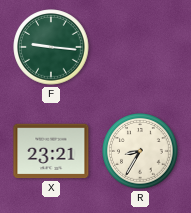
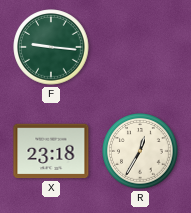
X: 23:21 -> 23:18
R: 8:35 -> 12:35
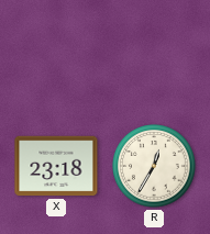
F: 9:16 -> none
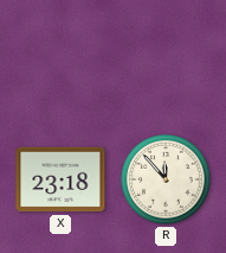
R: 12:35 -> 11:53
